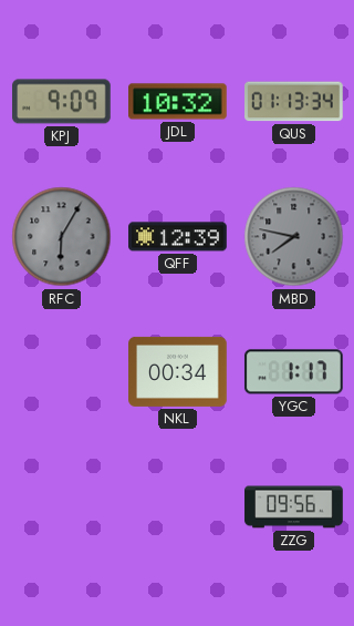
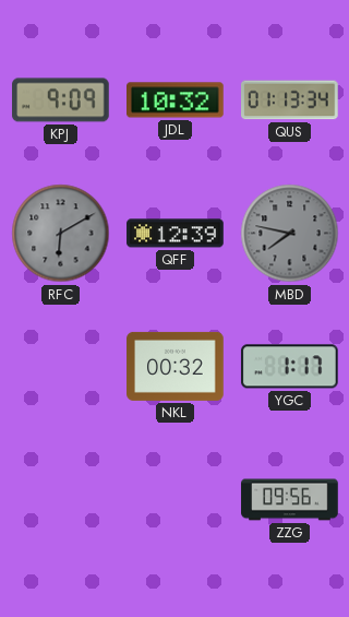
RFC: 6:05 -> 6:10
NKL: 00:34 -> 00:32
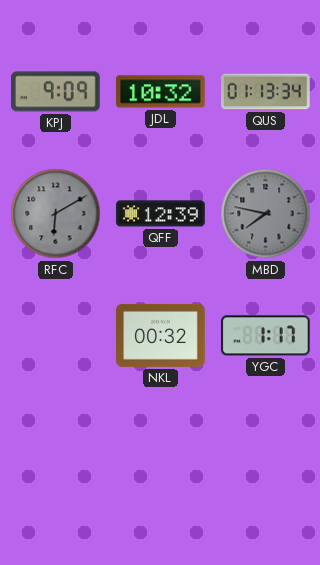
ZZG: 09:56 -> none
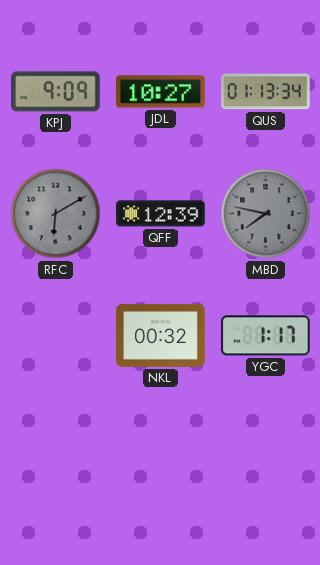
JDL: 10:32 -> 10:27
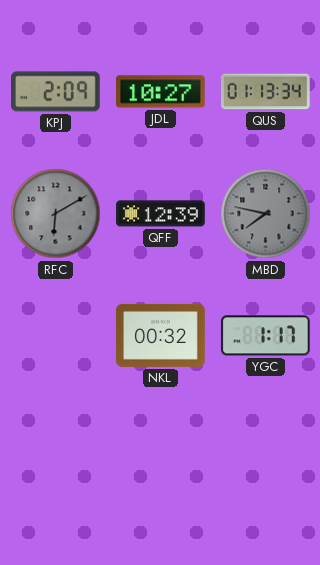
KPJ: 9:09 -> 2:09
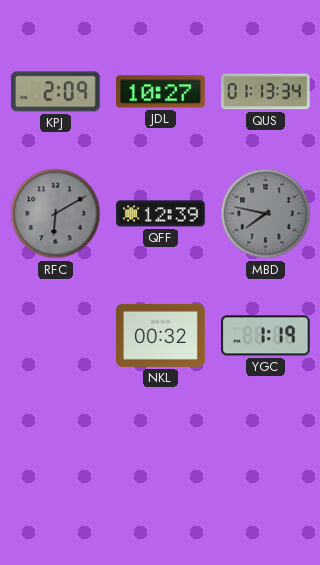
YGC: 1:17 -> 1:19
